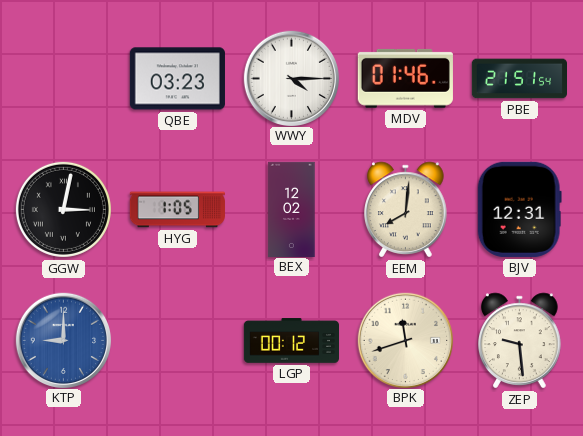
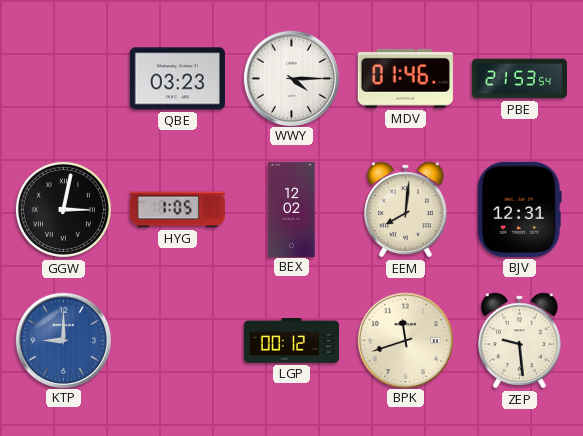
PBE: 21:51 -> 21:53
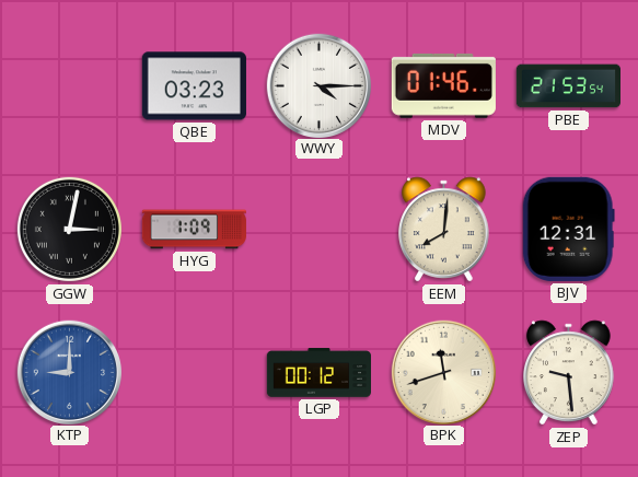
HYG: 1:05 -> 1:09
BEX: 12:02 -> none
